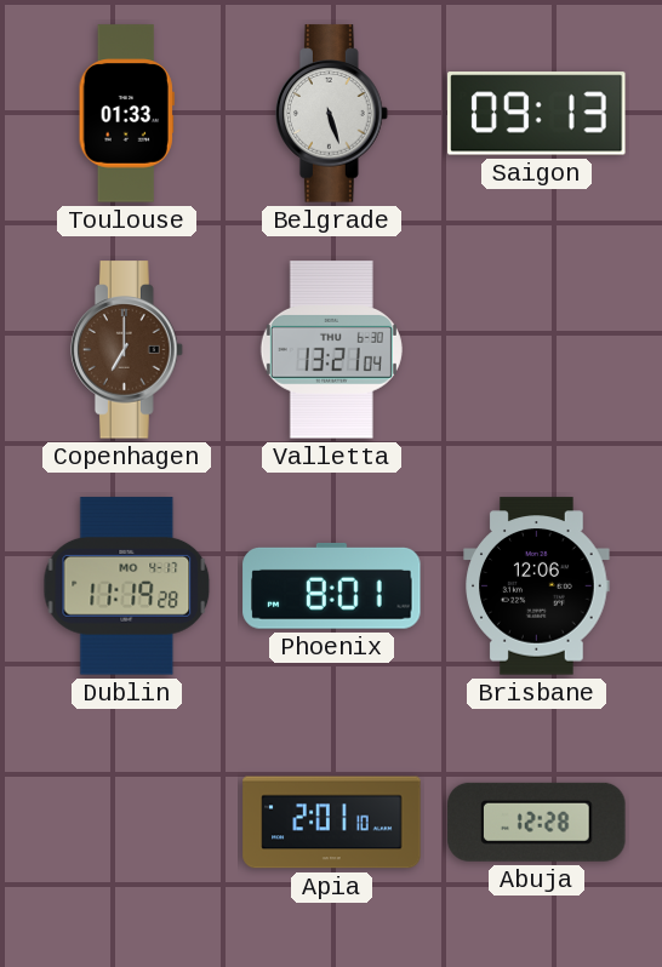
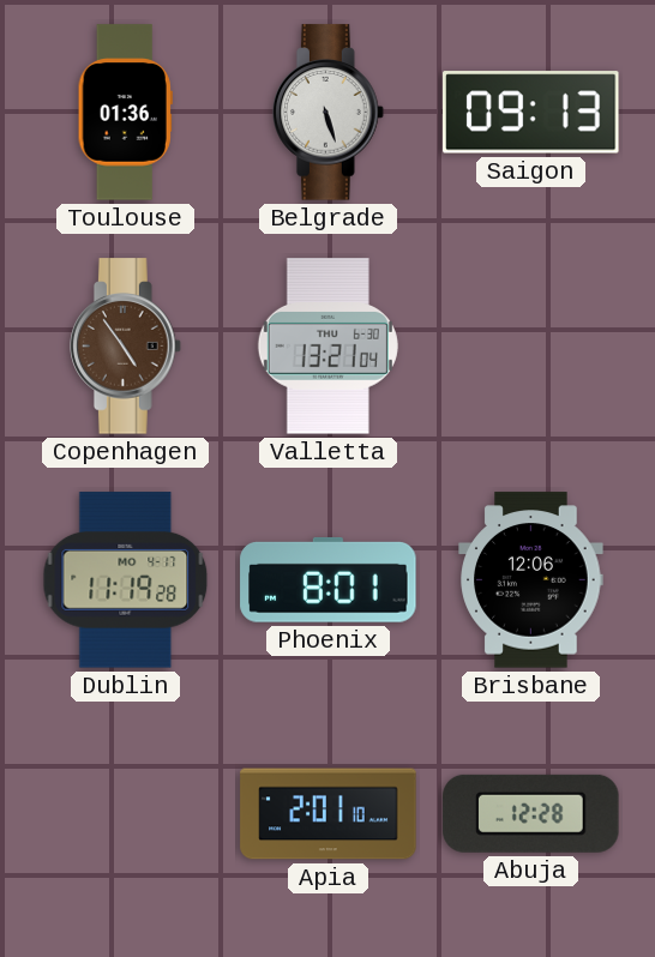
Toulouse: 01:33 -> 01:36
Copenhagen: 7:00 -> 4:54
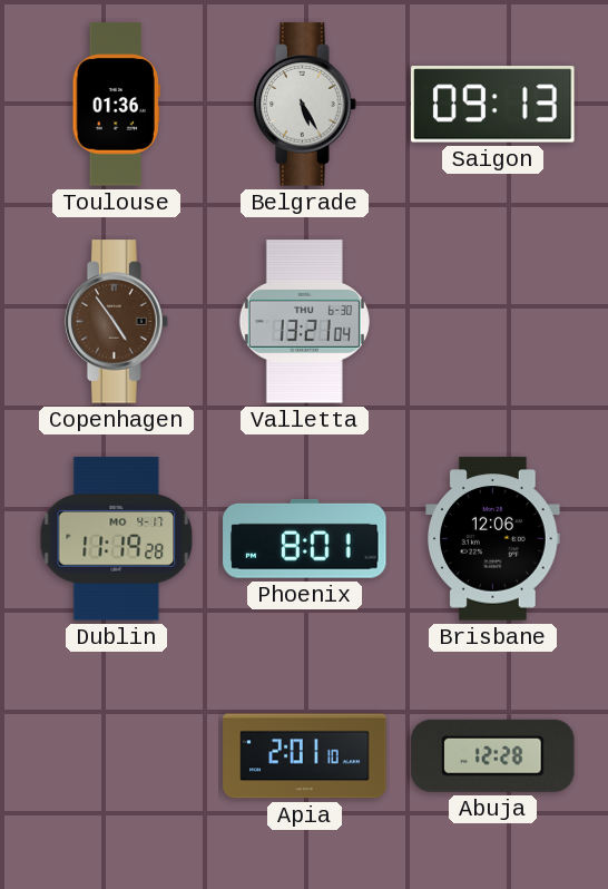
Belgrade: 5:27 -> 5:25
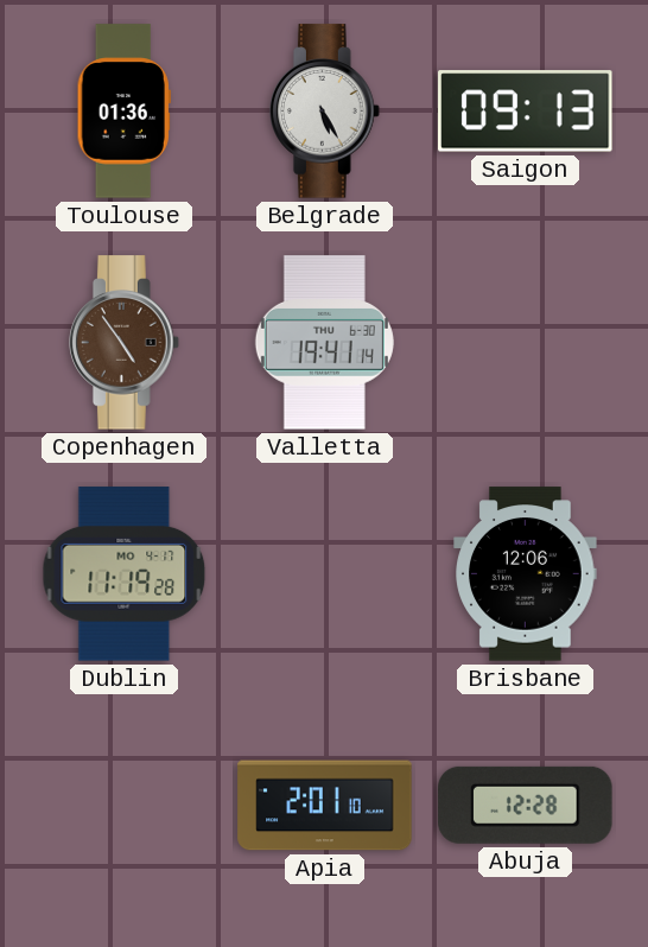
Valletta: 13:21 -> 19:41
Phoenix: 8:01 -> none
